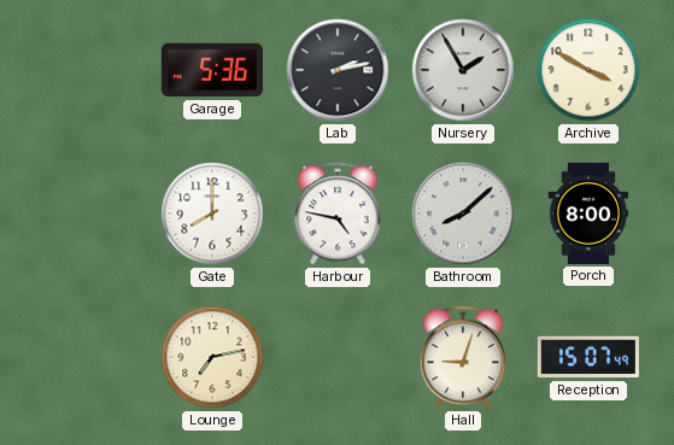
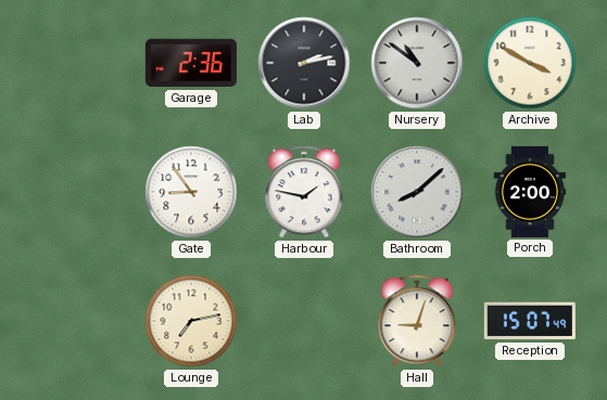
Garage: 5:36 -> 2:36
Nursery: 1:55 -> 10:51
Gate: 8:00 -> 8:54
Harbour: 4:47 -> 1:47
Porch: 8:00 -> 2:00
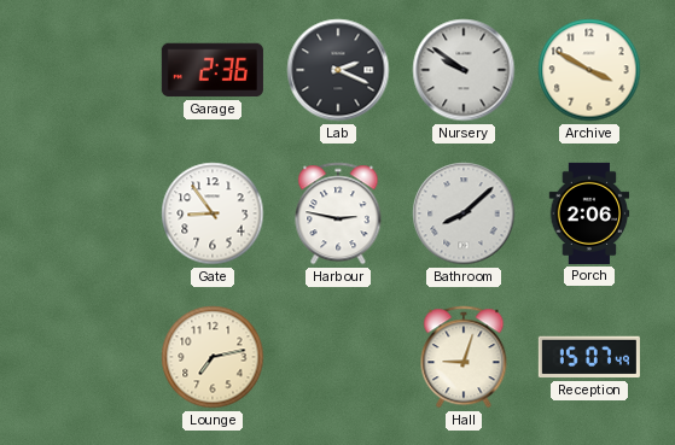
Lab: 2:13 -> 2:19
Nursery: 10:51 -> 9:51
Harbour: 1:47 -> 2:47
Porch: 2:00 -> 2:06
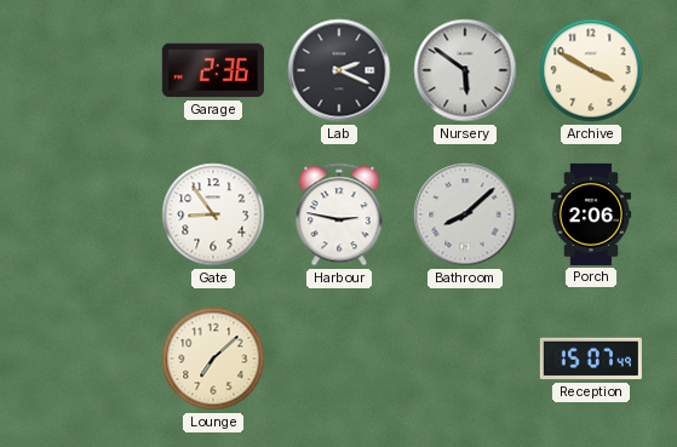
Nursery: 9:51 -> 5:51
Lounge: 7:13 -> 7:08
Hall: 9:03 -> none
